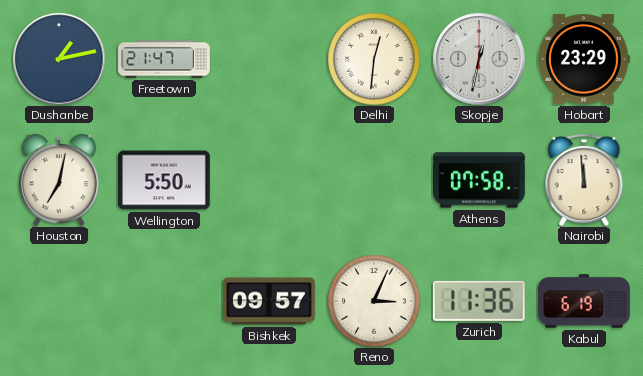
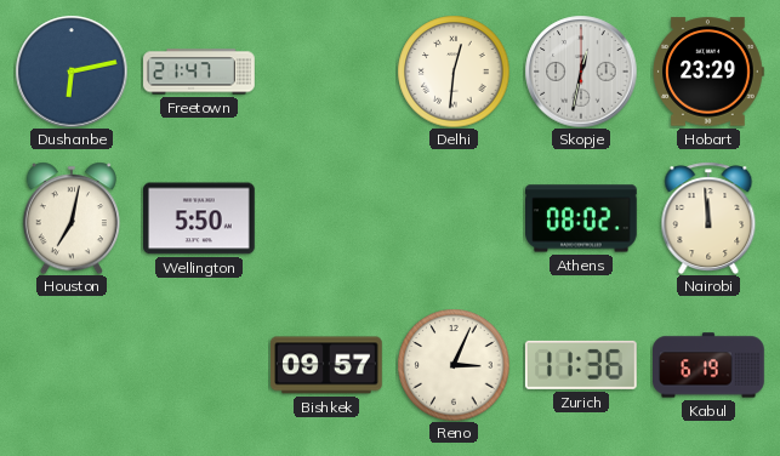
Dushanbe: 1:13 -> 6:13
Athens: 07:58 -> 08:02
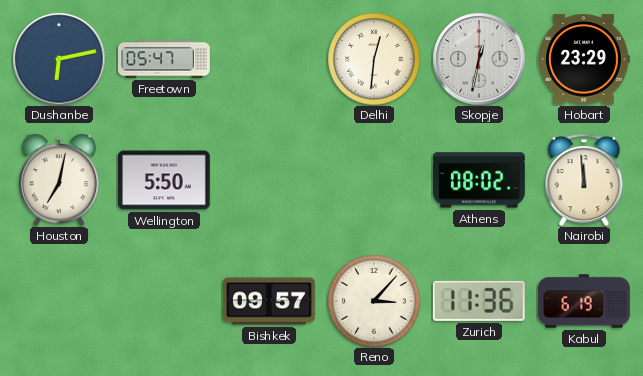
Freetown: 21:47 -> 05:47
Reno: 3:04 -> 3:07
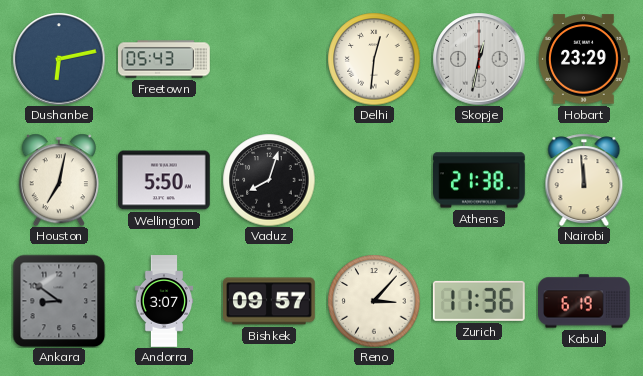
Freetown: 05:47 -> 05:43
Vaduz: none -> 8:03
Athens: 08:02 -> 21:38
Ankara: none -> 8:51
Andorra: none -> 3:07
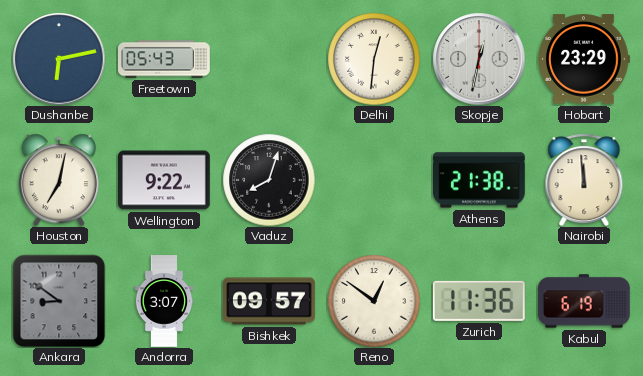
Wellington: 5:50 -> 9:22
Reno: 3:07 -> 12:51
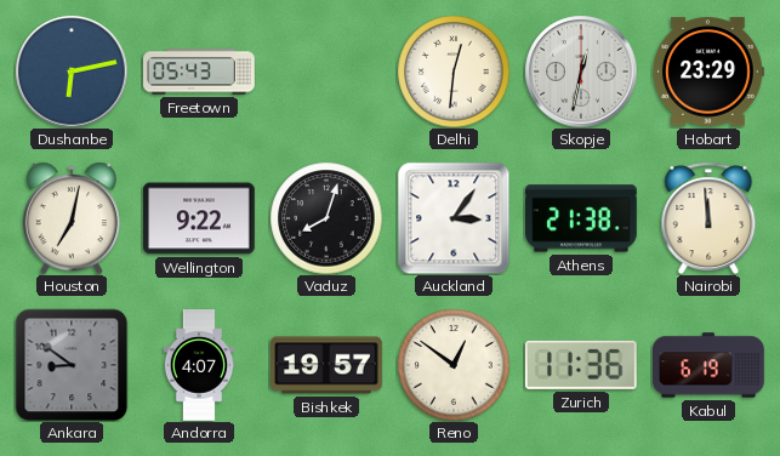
Auckland: none -> 3:06
Andorra: 3:07 -> 4:07
Bishkek: 09:57 -> 19:57
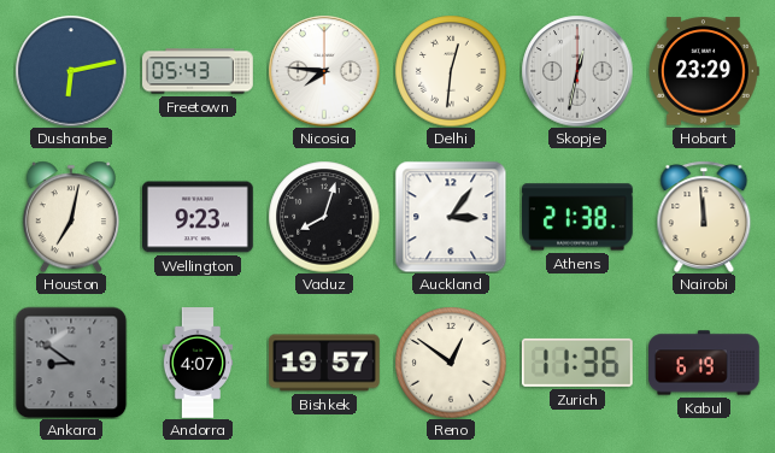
Nicosia: none -> 7:46
Wellington: 9:22 -> 9:23
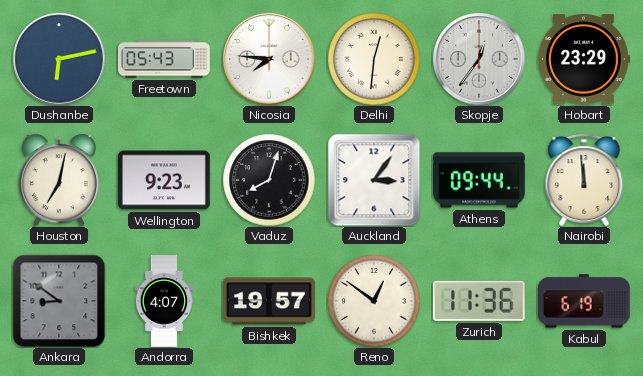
Skopje: 12:32 -> 12:36
Athens: 21:38 -> 09:44
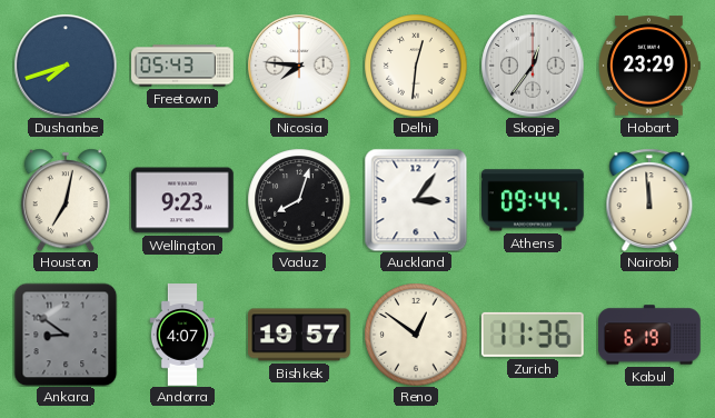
Dushanbe: 6:13 -> 7:42
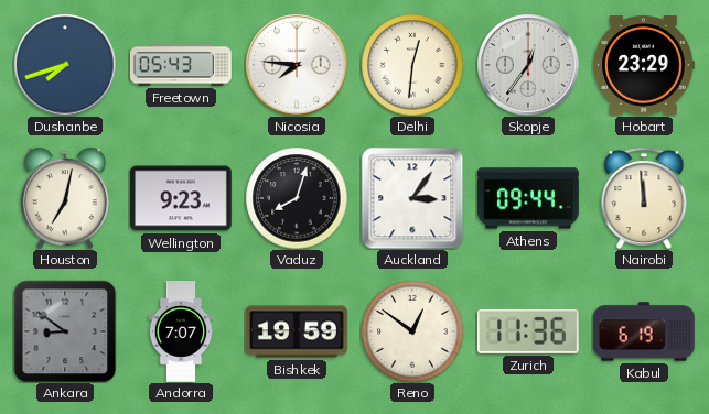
Andorra: 4:07 -> 7:07
Bishkek: 19:57 -> 19:59
